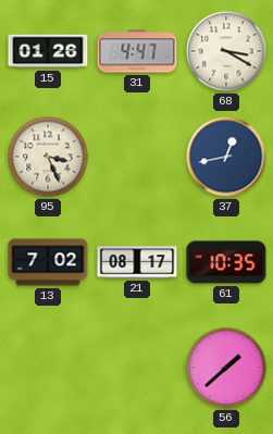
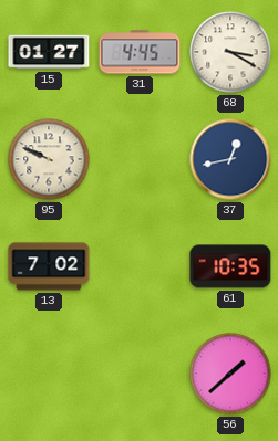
15: 01:26 -> 01:27
31: 4:47 -> 4:45
95: 3:26 -> 9:49
21: 08:17 -> none
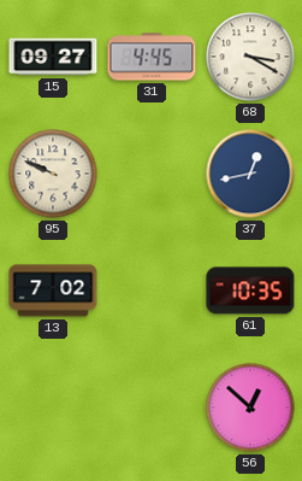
15: 01:27 -> 09:27
56: 1:38 -> 12:52
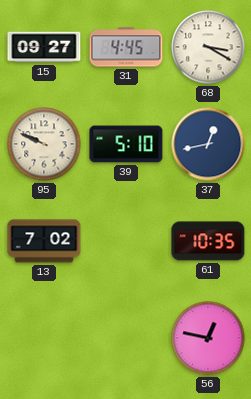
39: none -> 5:10
56: 12:52 -> 12:47
